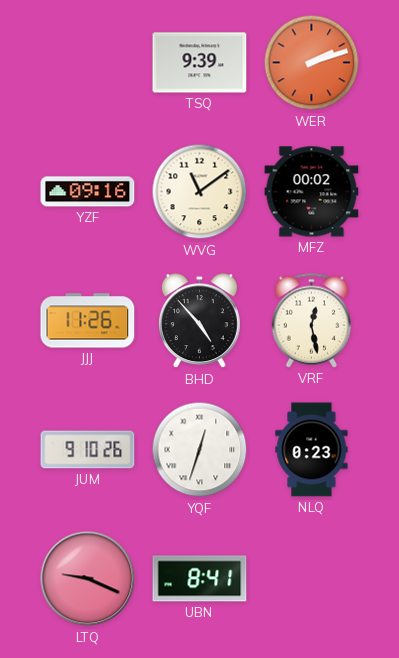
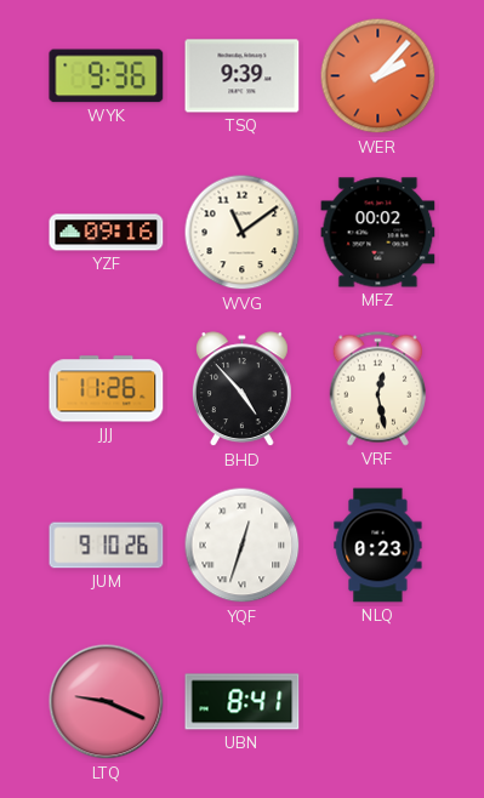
WYK: none -> 9:36
WER: 2:12 -> 2:07
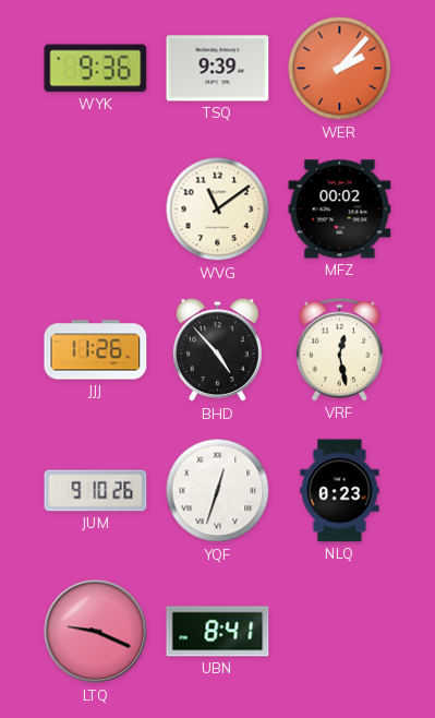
YZF: 09:16 -> none
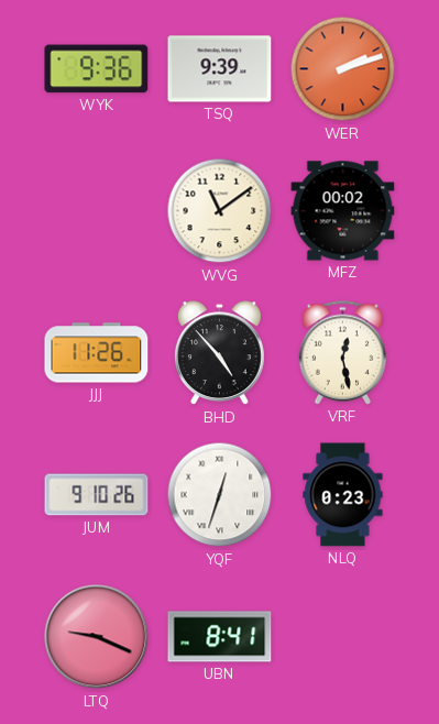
WER: 2:07 -> 2:12
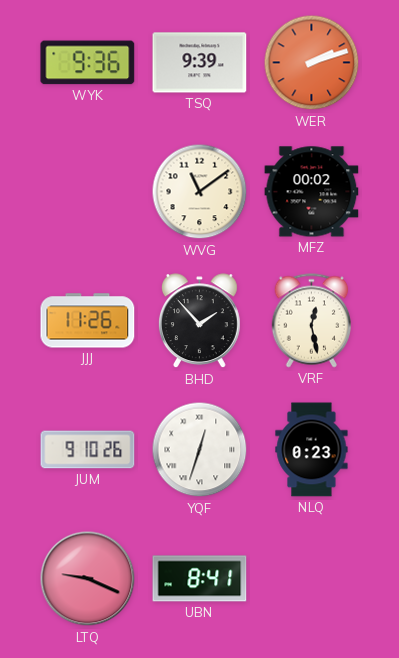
BHD: 4:53 -> 1:53
